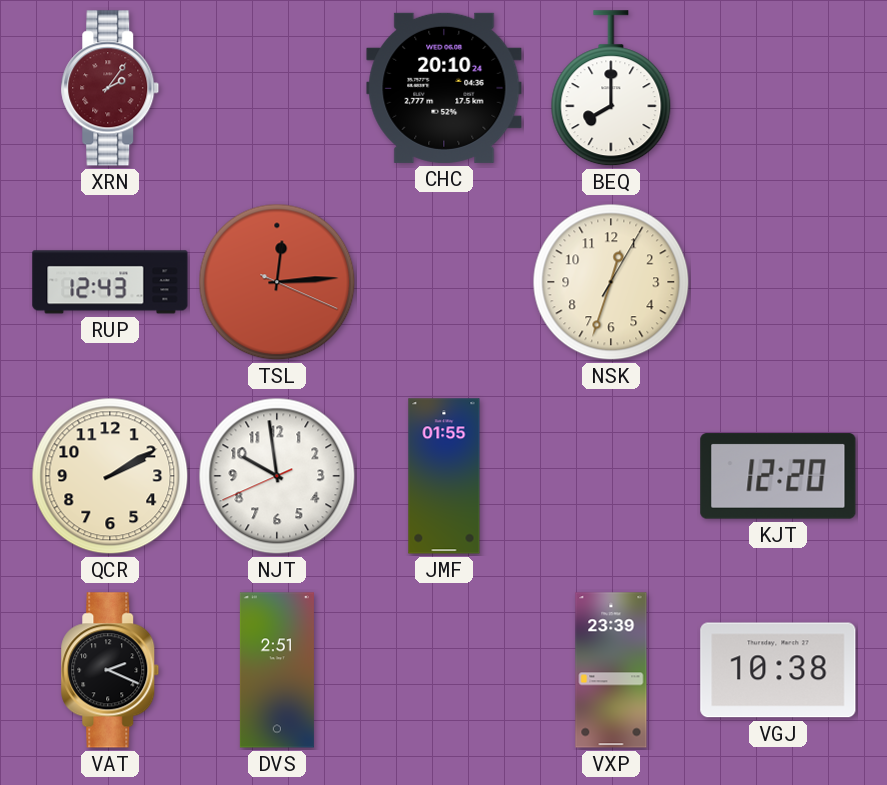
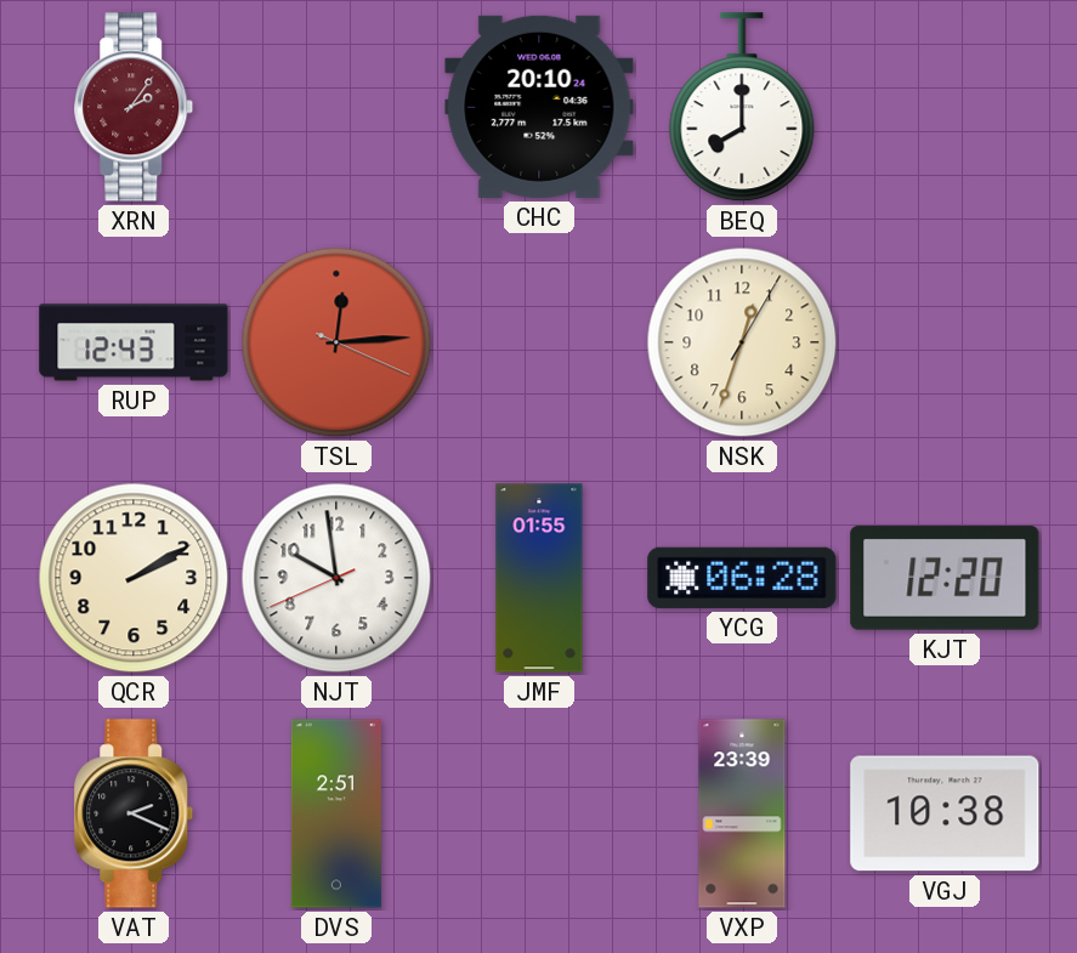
YCG: none -> 06:28
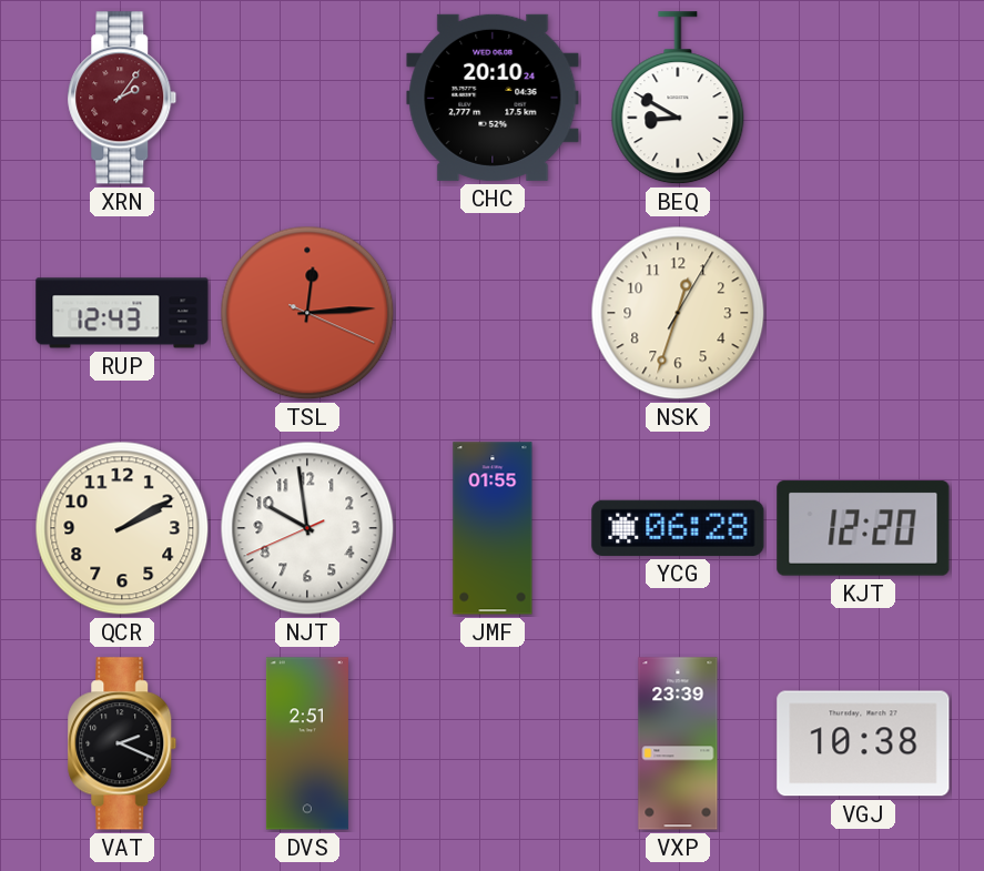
BEQ: 8:00 -> 8:50
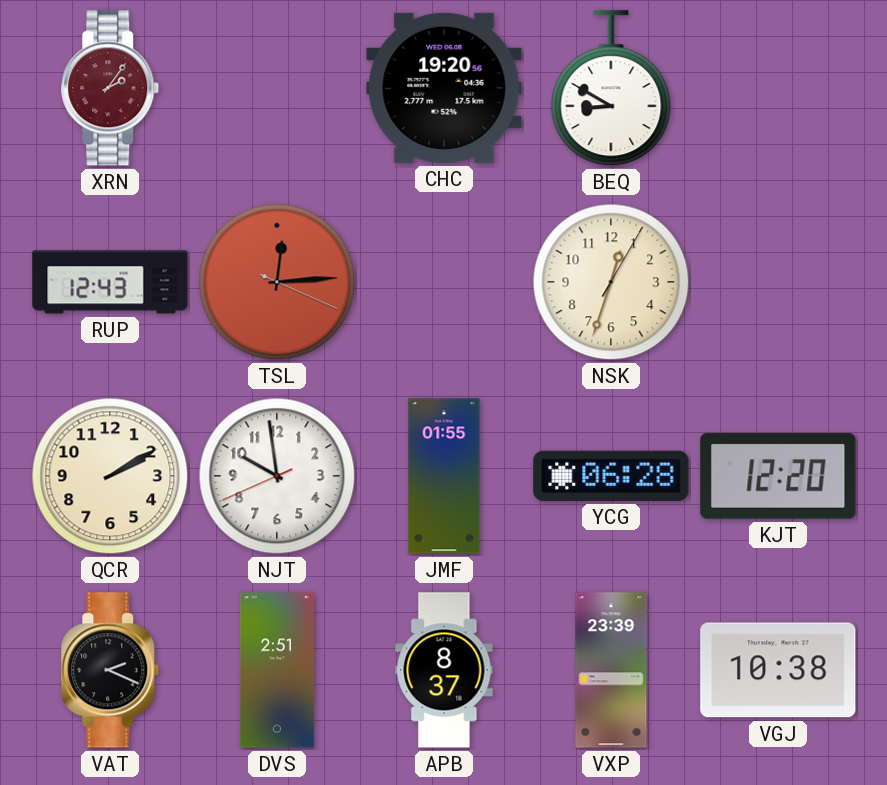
CHC: 20:10 -> 19:20
APB: none -> 8:37
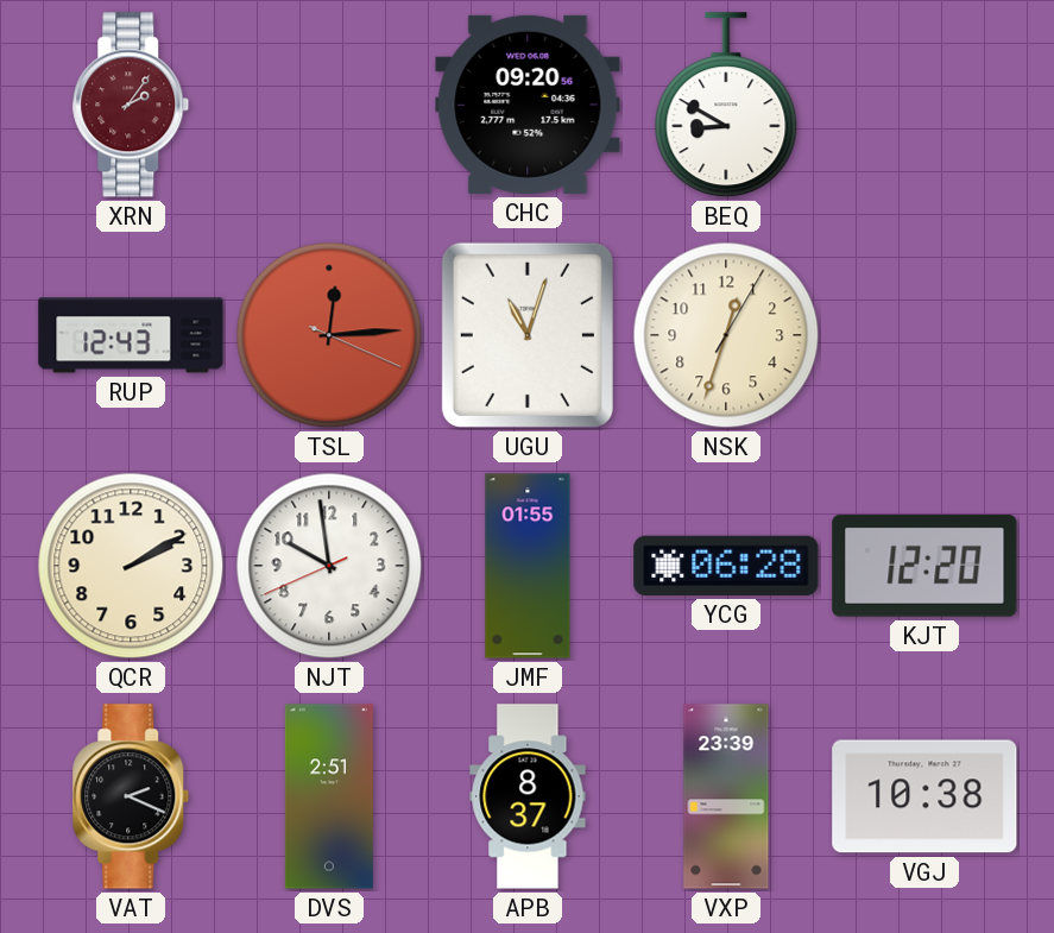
CHC: 19:20 -> 09:20
UGU: none -> 11:03
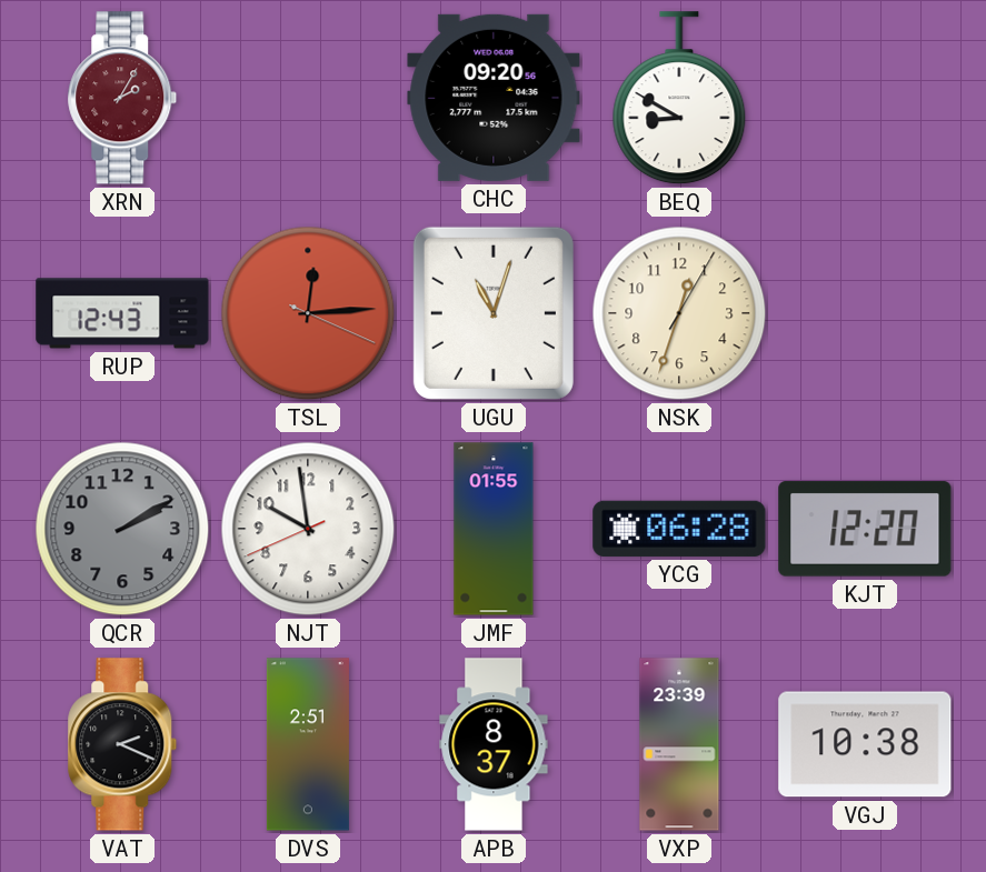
XRN: 2:06 -> 2:05
QCR dial: cream -> grey
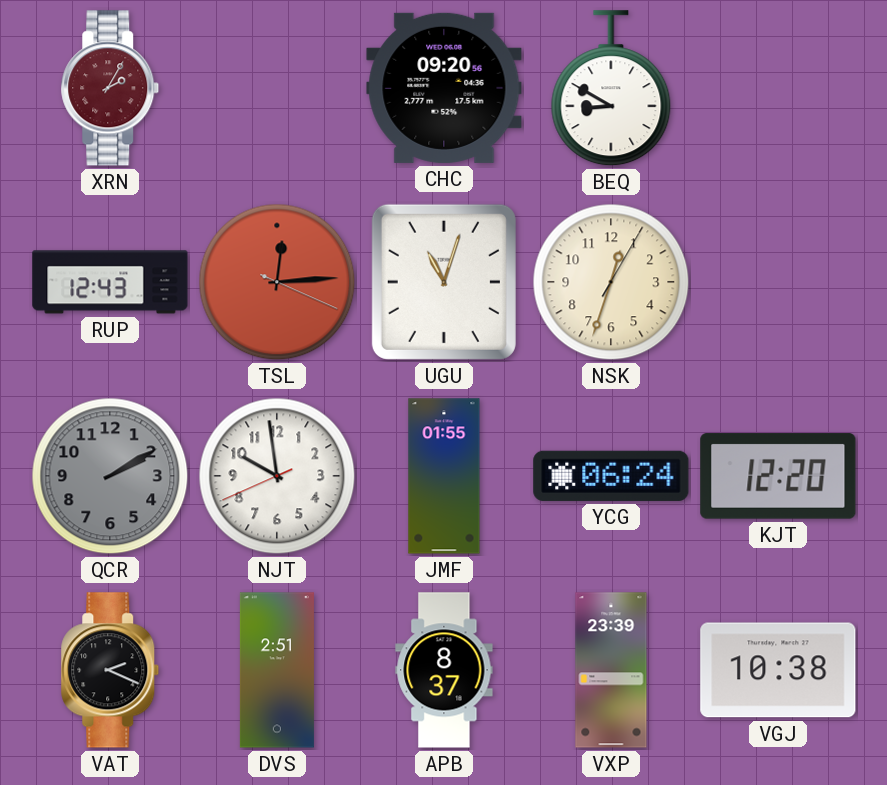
YCG: 06:28 -> 06:24
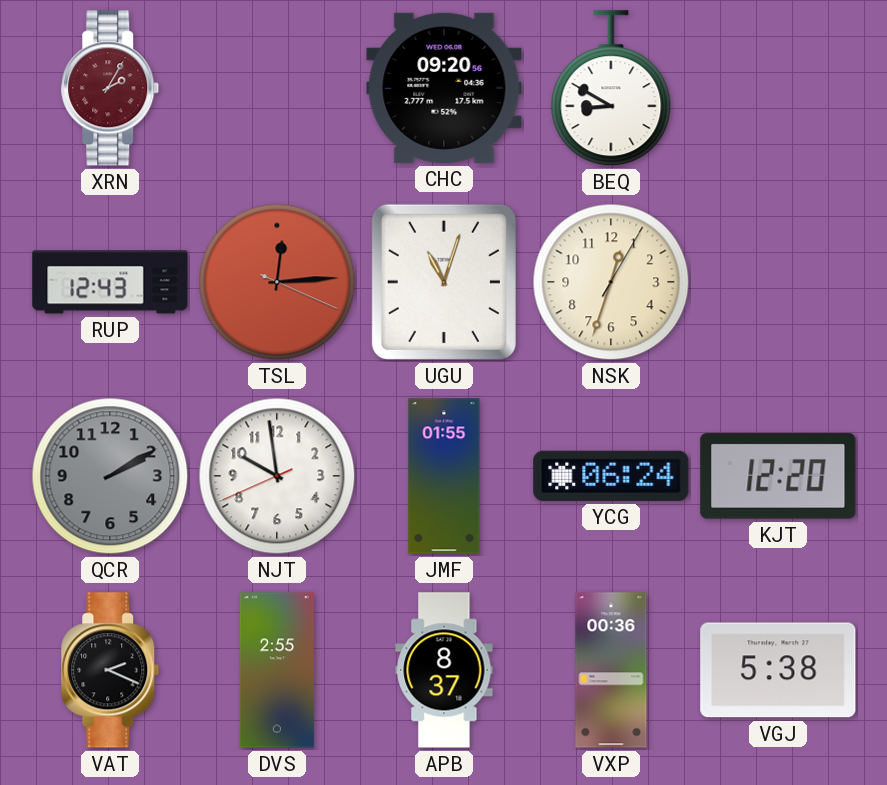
DVS: 2:51 -> 2:55
VXP: 23:39 -> 00:36
VGJ: 10:38 -> 5:38
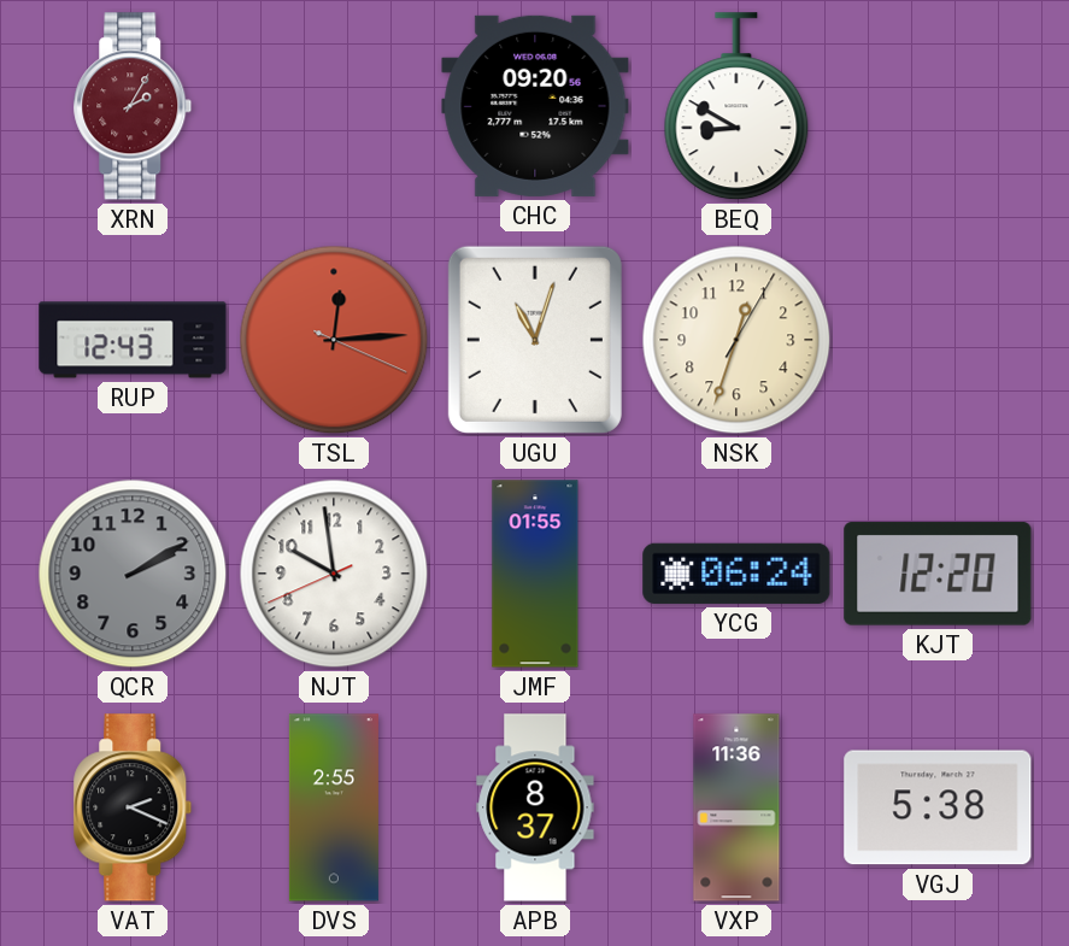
VXP: 00:36 -> 11:36
